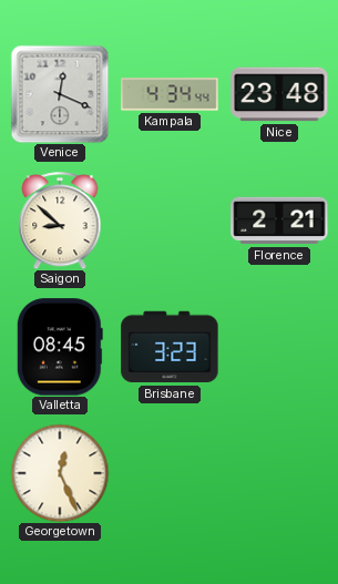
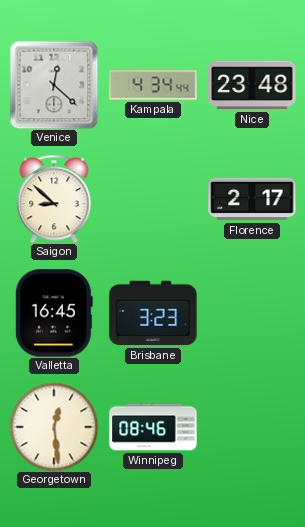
Venice: 12:19 -> 12:22
Florence: 2:21 -> 2:17
Valletta: 08:45 -> 16:45
Georgetown: 12:26 -> 12:29
Winnipeg: none -> 08:46
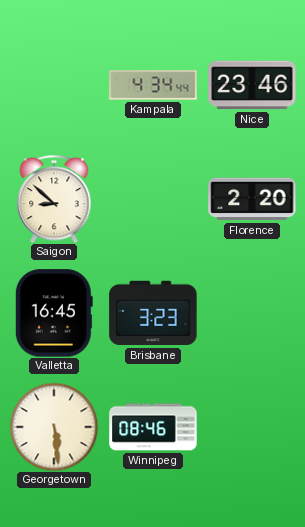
Venice: 12:22 -> none
Nice: 23:48 -> 23:46
Florence: 2:17 -> 2:20
Georgetown: 12:29 -> 5:29
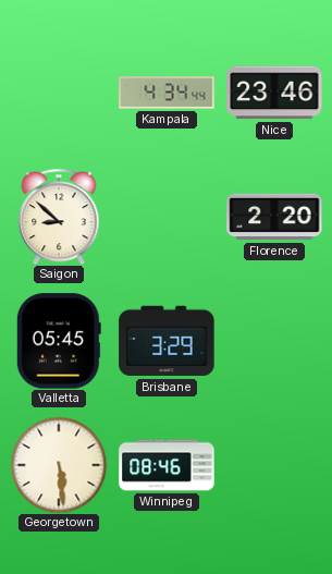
Valletta: 16:45 -> 05:45
Brisbane: 3:23 -> 3:29
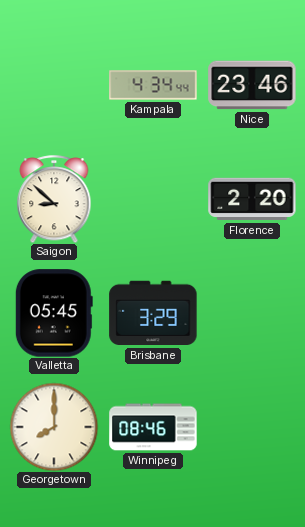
Georgetown: 5:29 -> 8:00
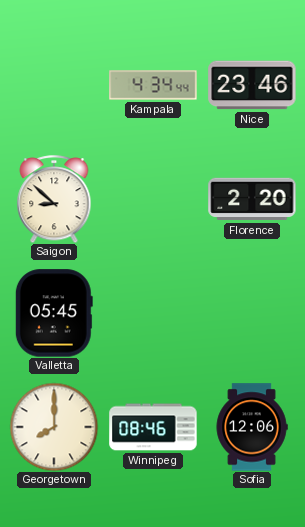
Brisbane: 3:29 -> none
Sofia: none -> 12:06
